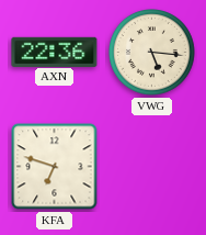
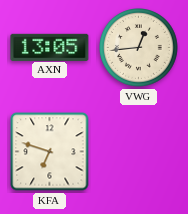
AXN: 22:36 -> 13:05
VWG: 5:16 -> 12:44
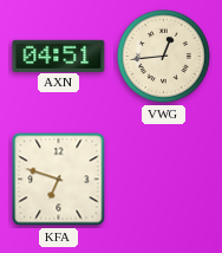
AXN: 13:05 -> 04:51
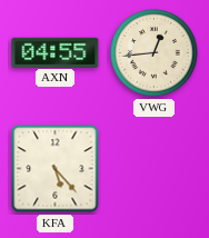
AXN: 04:51 -> 04:55
KFA: 6:48 -> 5:23
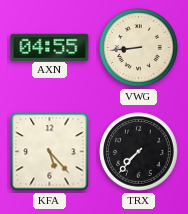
VWG: 12:44 -> 8:44
TRX: none -> 7:37
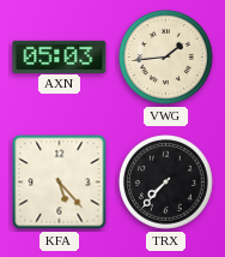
AXN: 04:55 -> 05:03
VWG: 8:44 -> 1:44
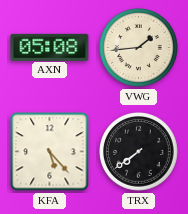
AXN: 05:03 -> 05:08
TRX: 7:37 -> 7:39
